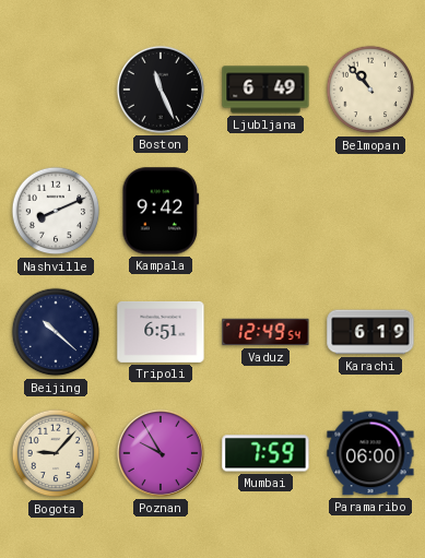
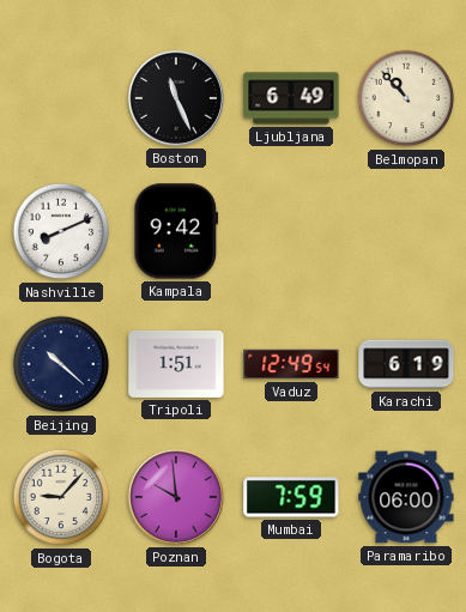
Tripoli: 6:51 -> 1:51
Poznan: 9:55 -> 9:59
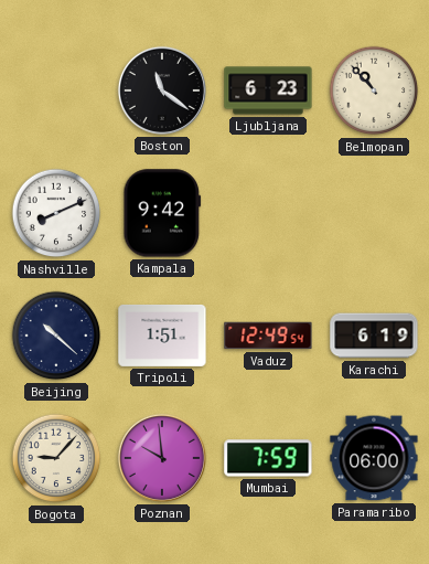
Boston: 11:26 -> 11:21
Ljubljana: 6:49 -> 6:23
